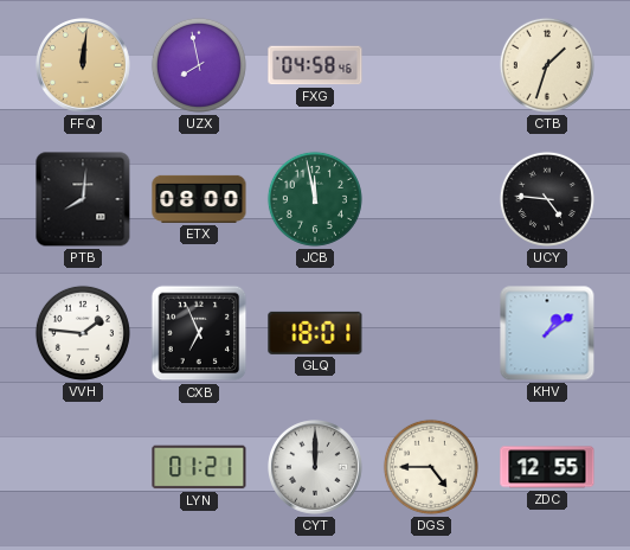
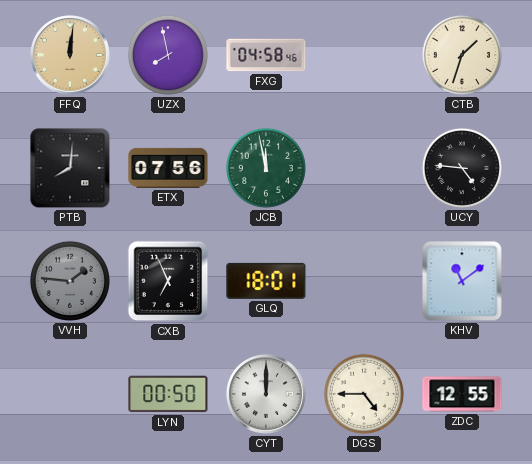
ETX: 08:00 -> 07:56
VVH dial: white -> grey
KHV: 1:09 -> 11:09
LYN: 01:21 -> 00:50
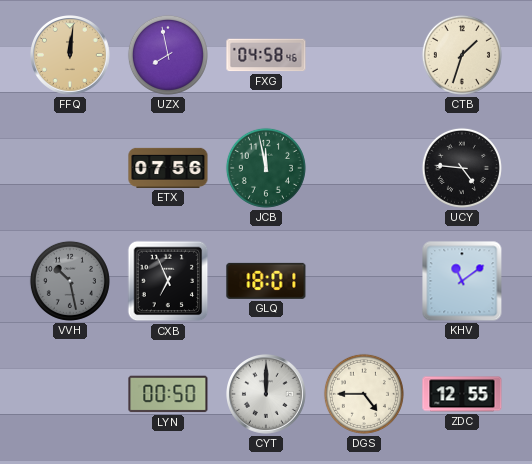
PTB: 8:01 -> none
VVH: 1:46 -> 10:28
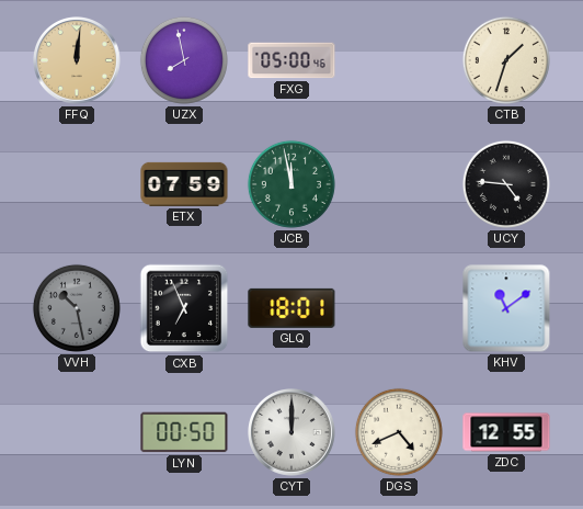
FXG: 04:58 -> 05:00
ETX: 07:56 -> 07:59
DGS: 4:45 -> 4:41
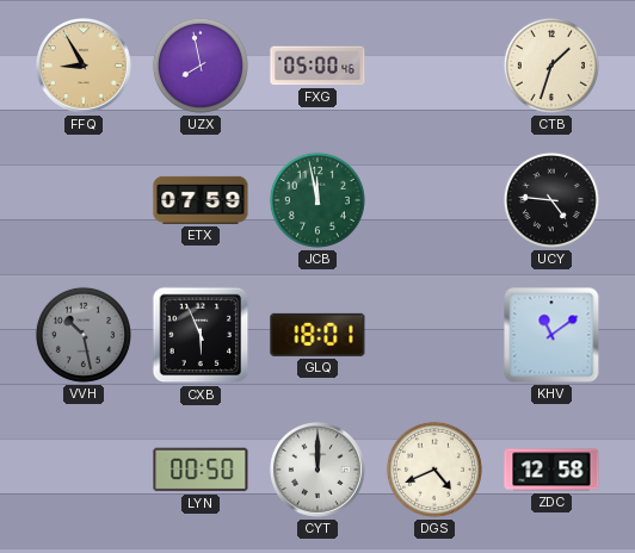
FFQ: 12:01 -> 8:55
CXB: 6:56 -> 5:56
ZDC: 12:55 -> 12:58
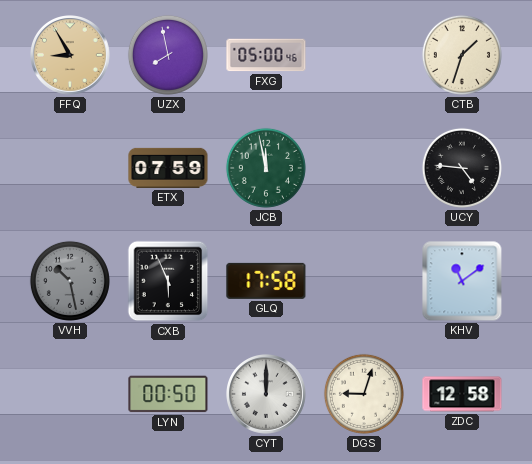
GLQ: 18:01 -> 17:58
DGS: 4:41 -> 9:03
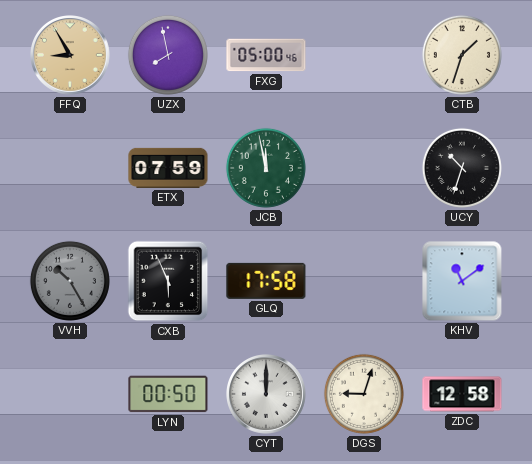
UCY: 4:46 -> 10:33
VVH: 10:28 -> 10:25
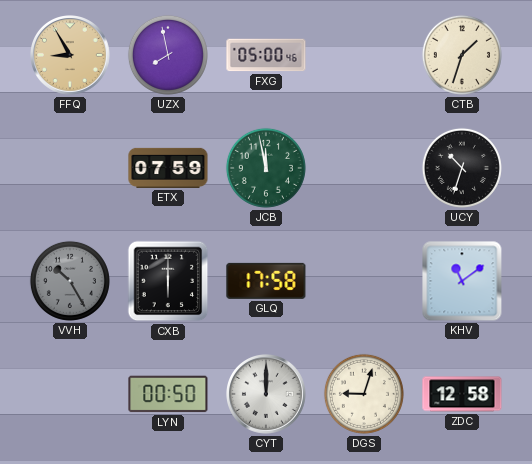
CXB: 5:56 -> 6:00
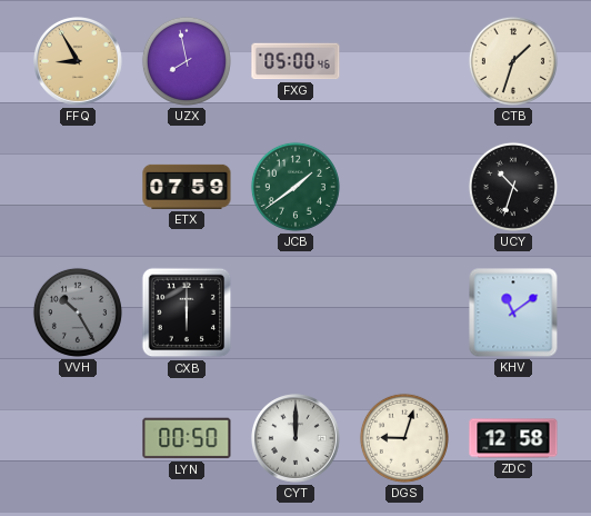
JCB: 11:58 -> 1:39
GLQ: 17:58 -> none
